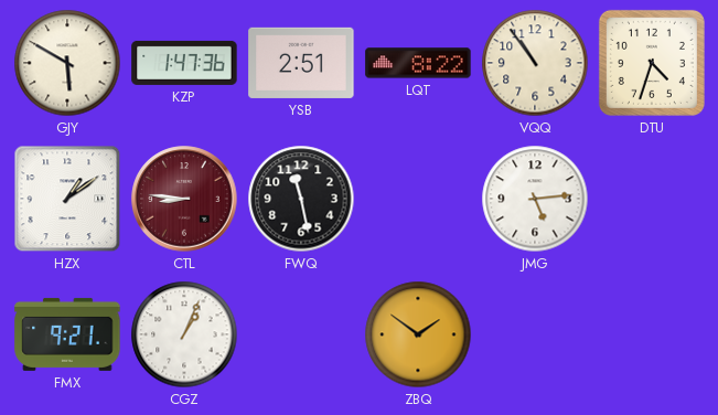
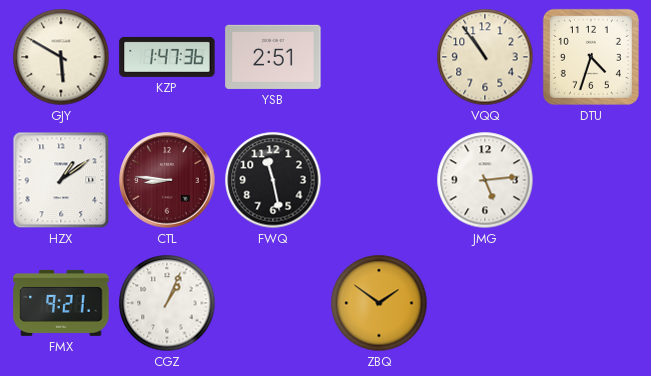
LQT: 8:22 -> none
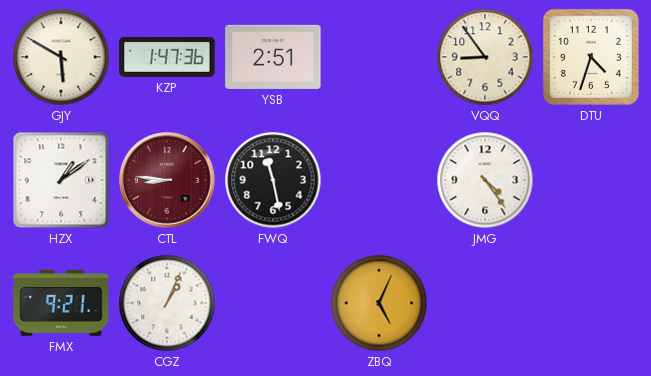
VQQ: 10:54 -> 8:54
JMG: 5:14 -> 4:24
ZBQ: 1:51 -> 5:04
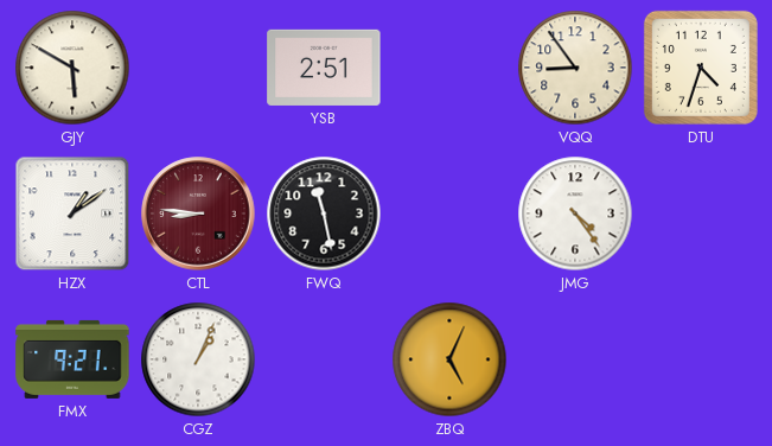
KZP: 1:47 -> none
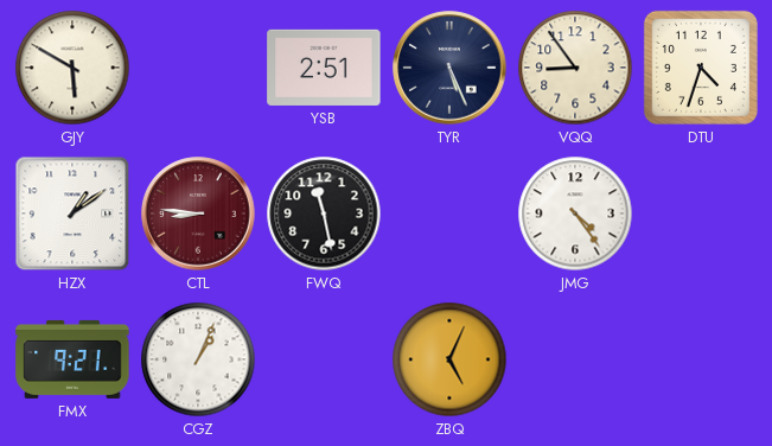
TYR: none -> 5:26
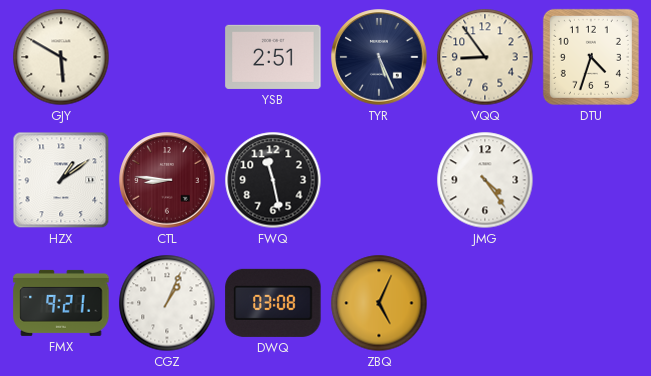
DWQ: none -> 03:08
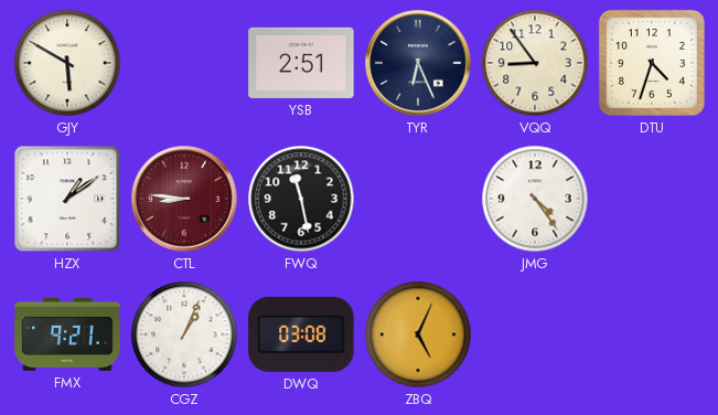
TYR: 5:26 -> 6:26
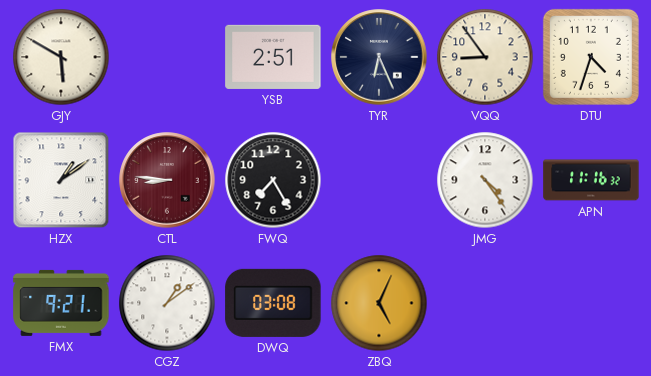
FWQ: 11:28 -> 7:25
APN: none -> 11:16
CGZ: 1:04 -> 1:09
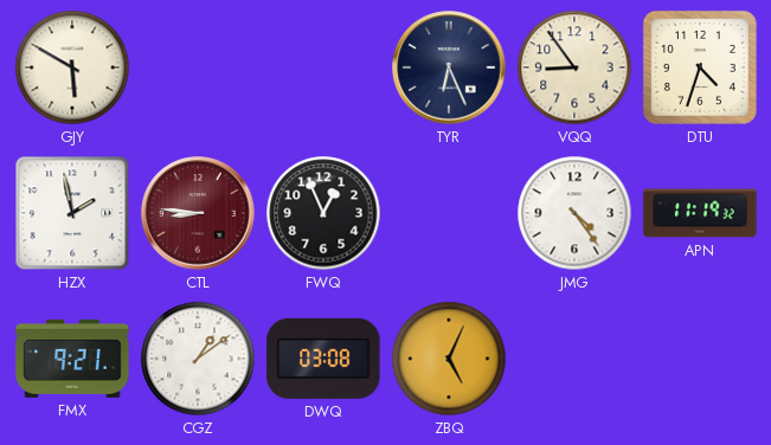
YSB: 2:51 -> none
HZX: 1:09 -> 1:58
FWQ: 7:25 -> 12:56
APN: 11:16 -> 11:19
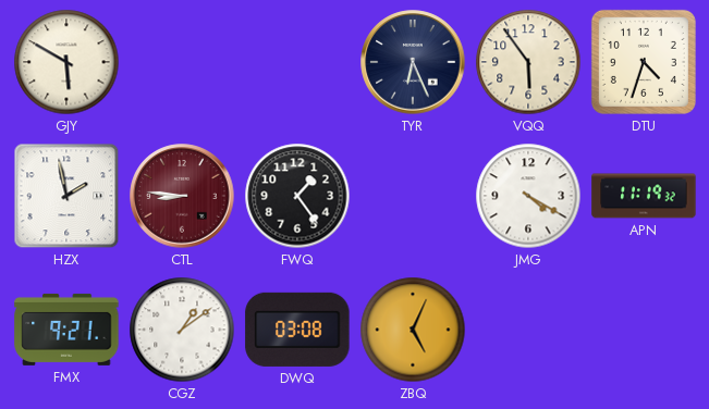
VQQ: 8:54 -> 5:54
FWQ: 12:56 -> 1:24
JMG: 4:24 -> 4:20
